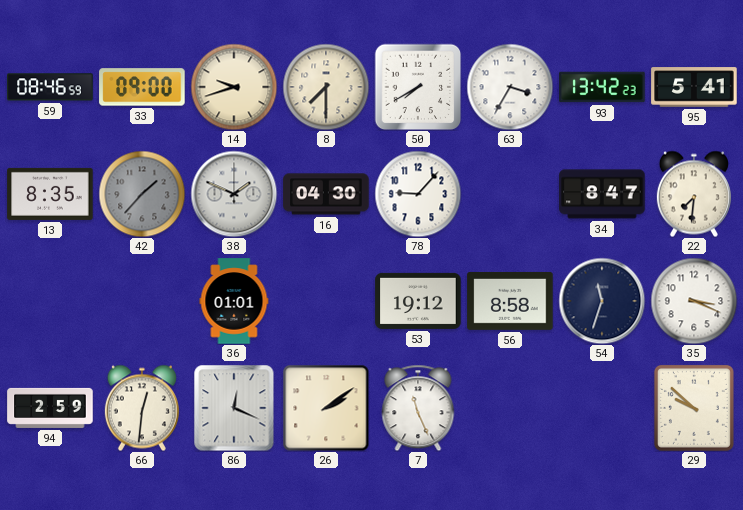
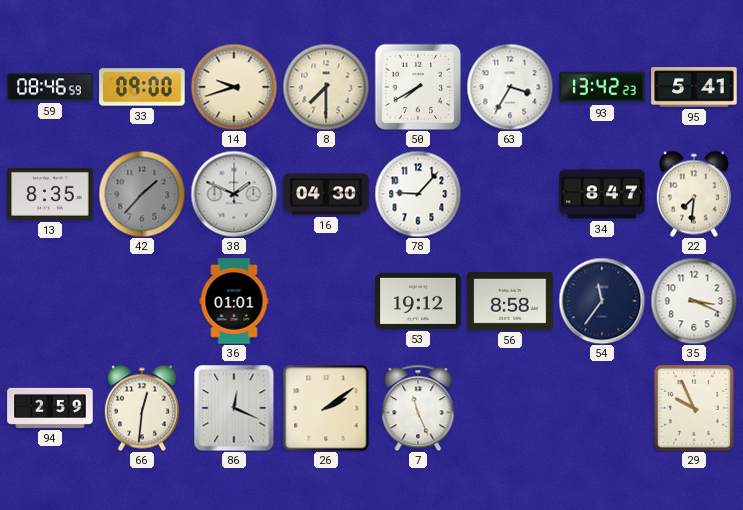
54: 11:33 -> 11:36
29: 9:52 -> 9:56
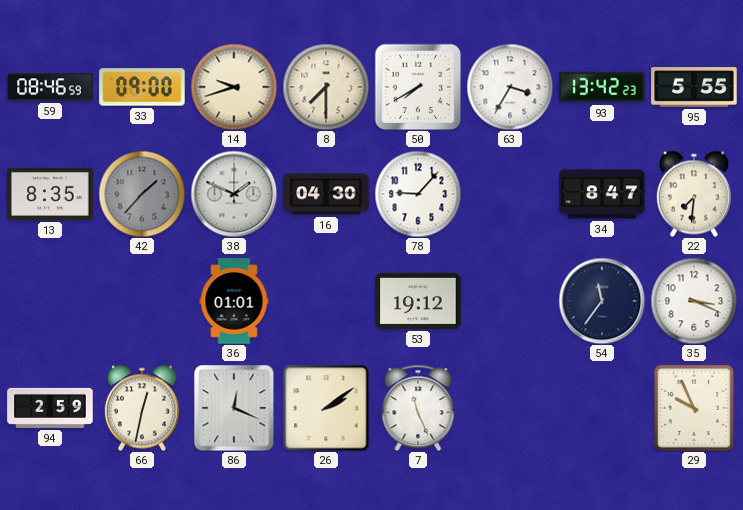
95: 5:41 -> 5:55
56: 8:58 -> none
66: 12:31 -> 12:32
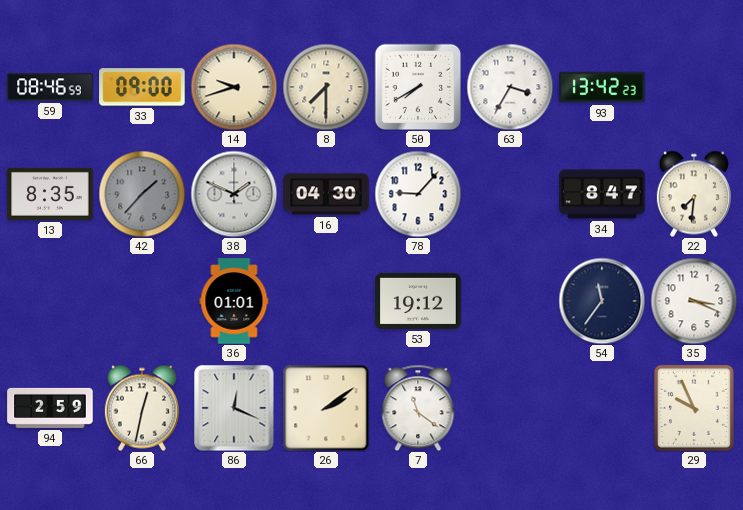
95: 5:55 -> none
7: 11:26 -> 11:21
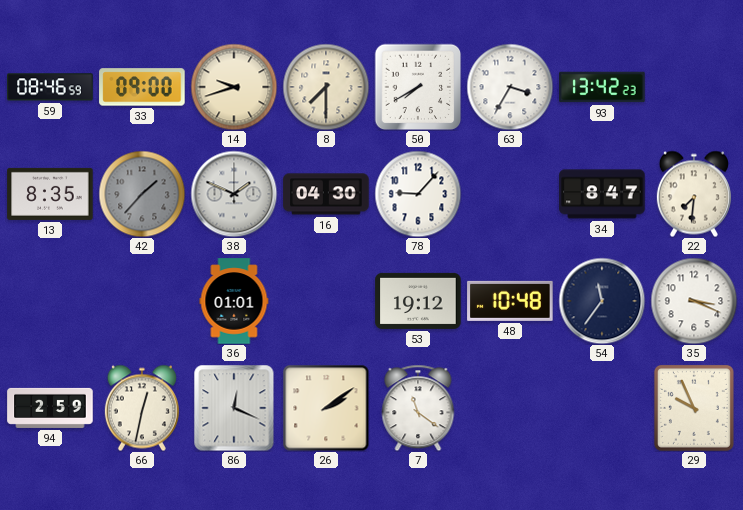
48: none -> 10:48
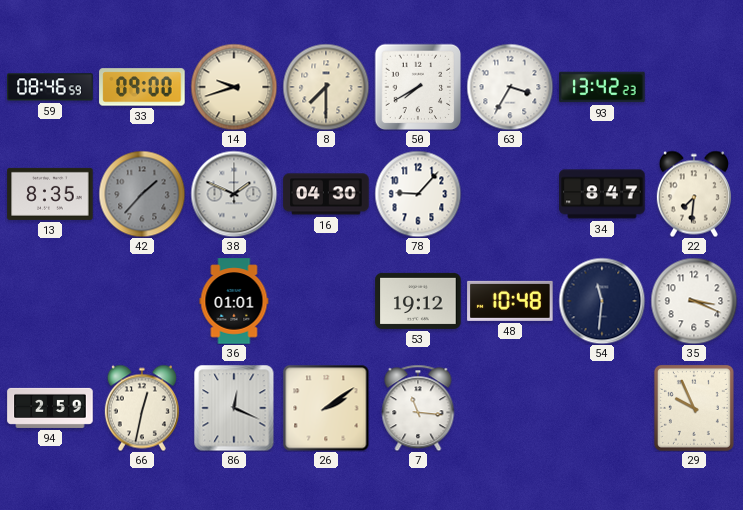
54: 11:36 -> 11:31
7: 11:21 -> 11:16
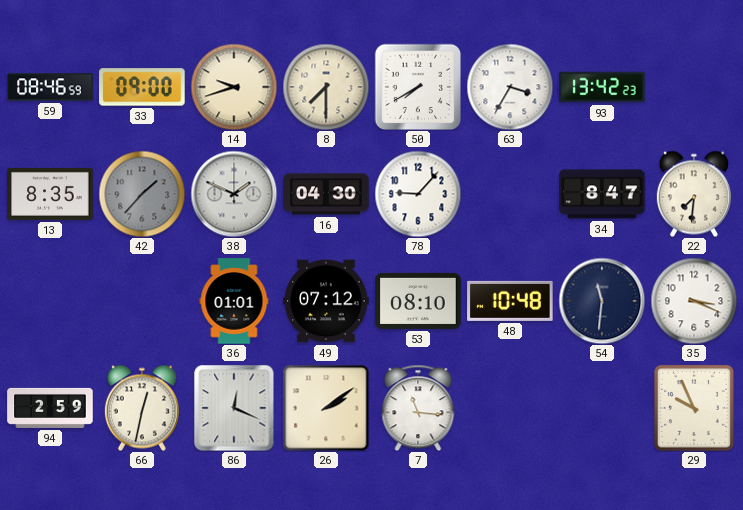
49: none -> 07:12
53: 19:12 -> 08:10
